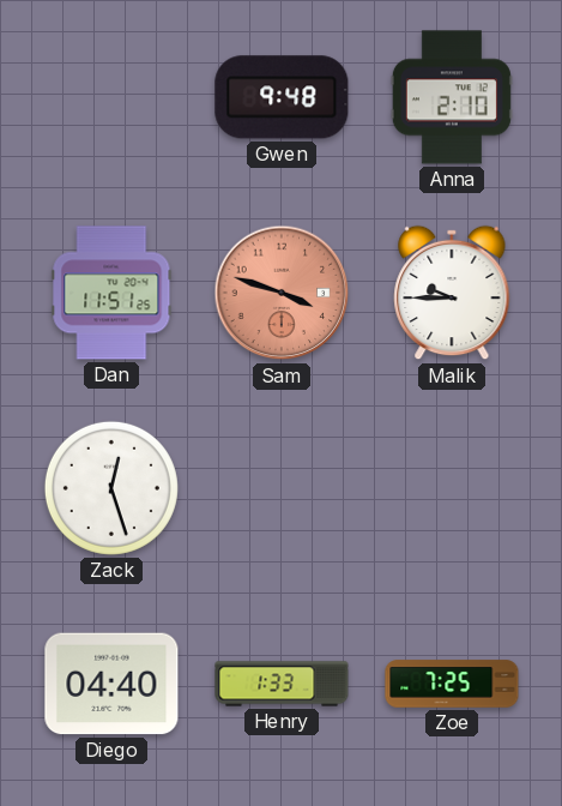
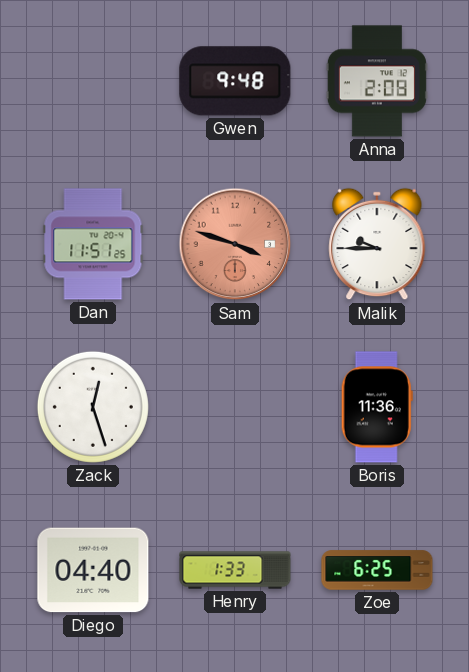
Anna: 2:10 -> 2:08
Boris: none -> 11:36
Zoe: 7:25 -> 6:25
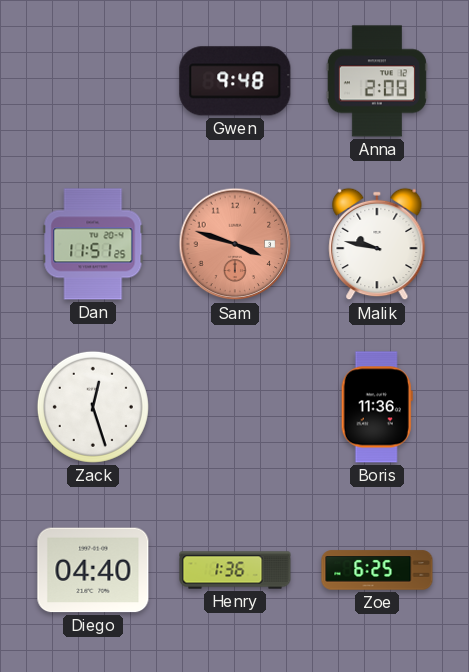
Malik: 9:45 -> 9:47
Henry: 1:33 -> 1:36
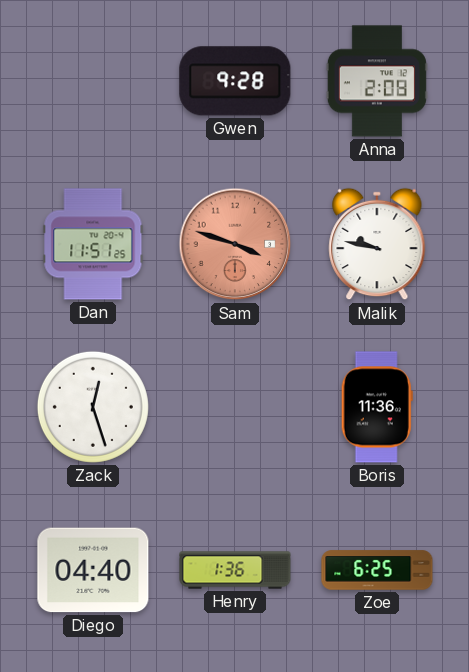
Gwen: 9:48 -> 9:28
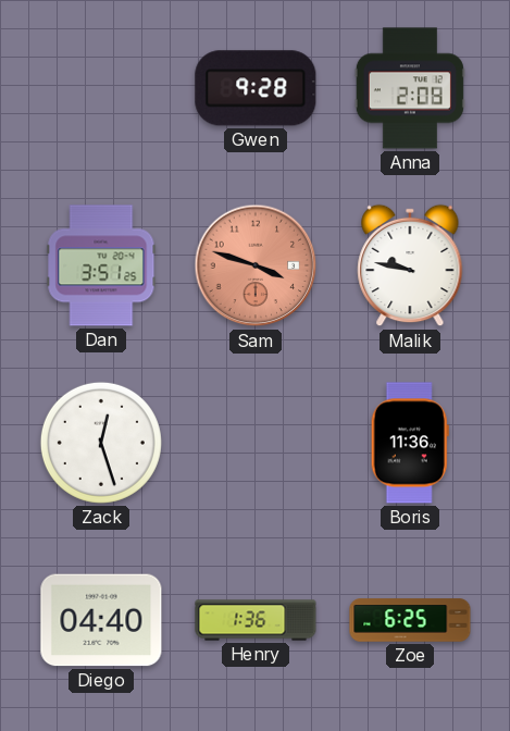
Dan: 11:51 -> 3:51
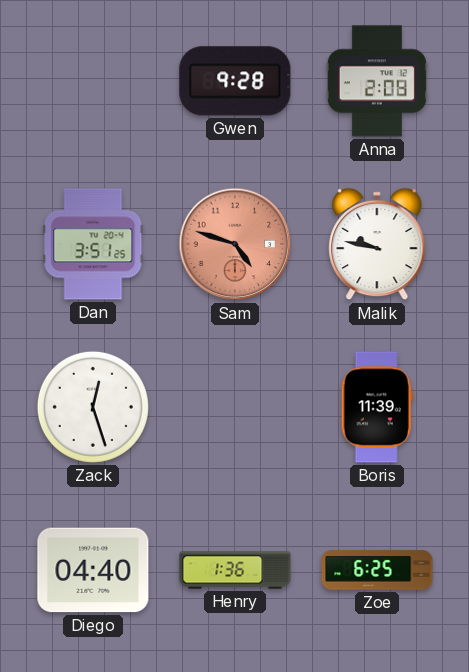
Sam: 3:48 -> 4:48
Boris: 11:36 -> 11:39
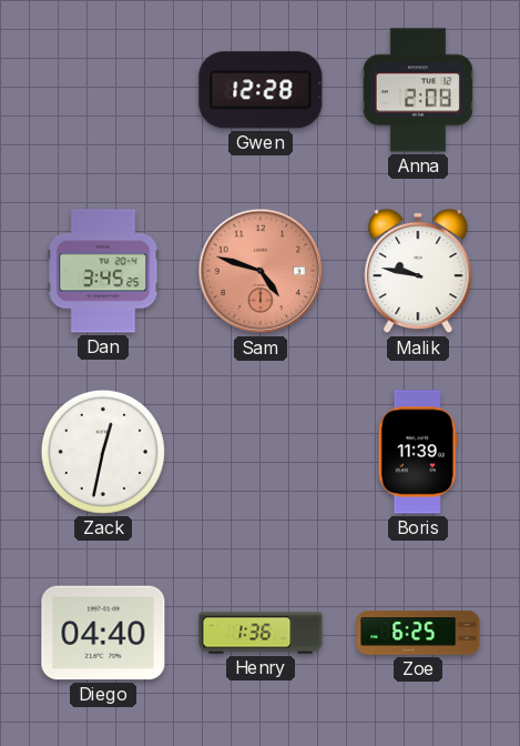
Gwen: 9:28 -> 12:28
Dan: 3:51 -> 3:45
Zack: 12:27 -> 12:32
